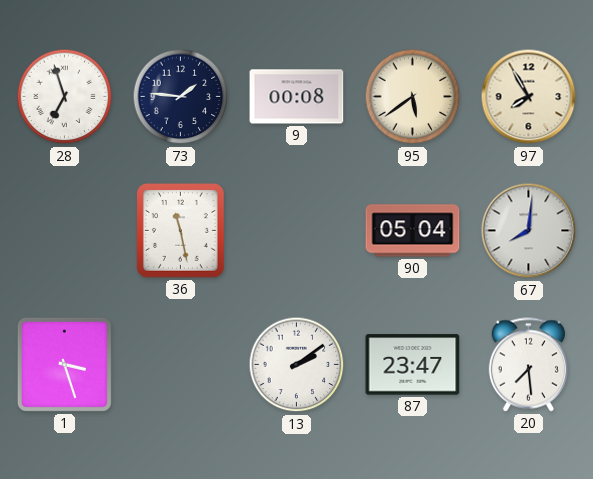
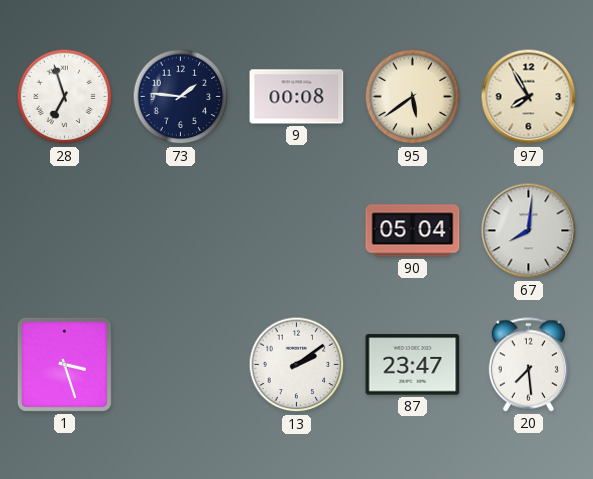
36: 11:28 -> none
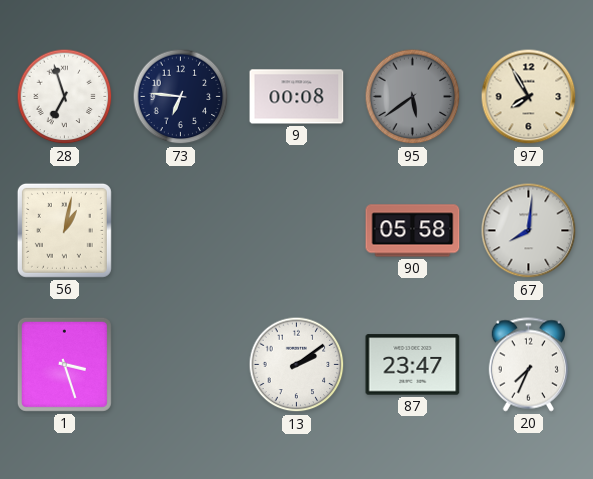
73: 1:46 -> 6:46
95 dial: cream -> grey
56: none -> 1:02
90: 05:04 -> 05:58
20: 7:29 -> 7:34
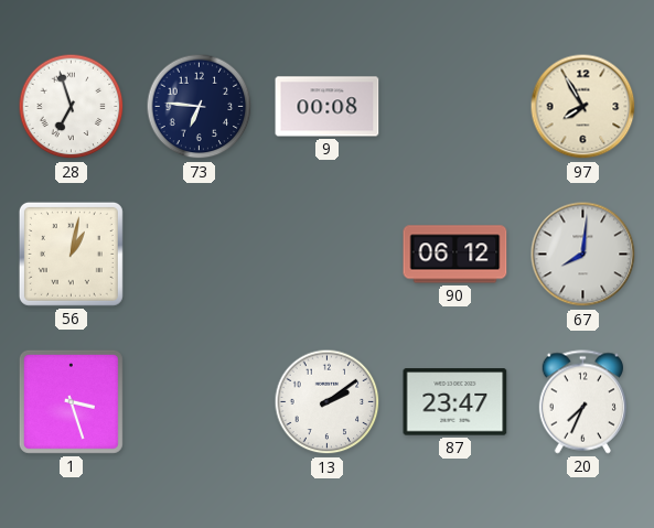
95: 5:39 -> none
90: 05:58 -> 06:12
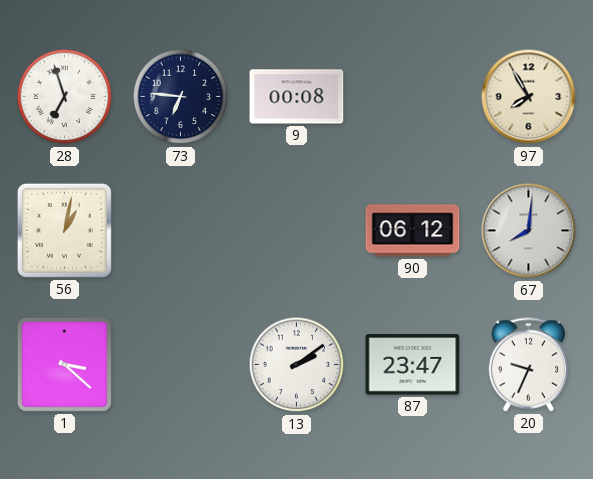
1: 3:27 -> 3:22
20: 7:34 -> 9:34
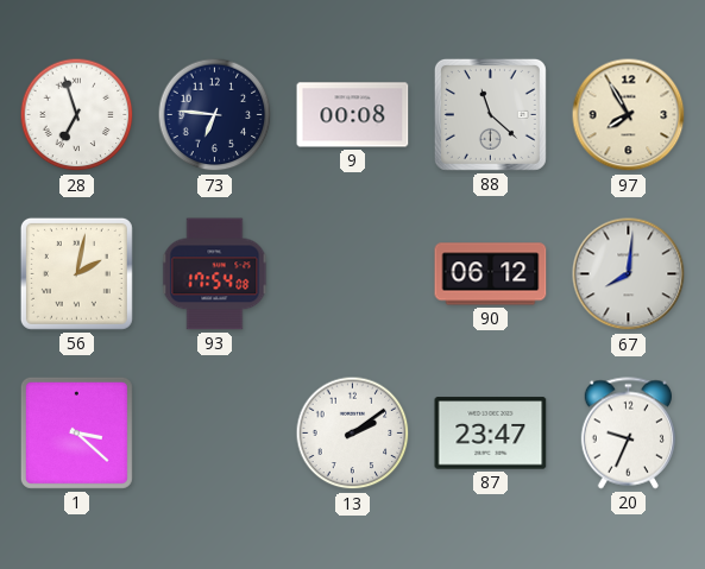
88: none -> 11:22
56: 1:02 -> 2:02
93: none -> 17:54
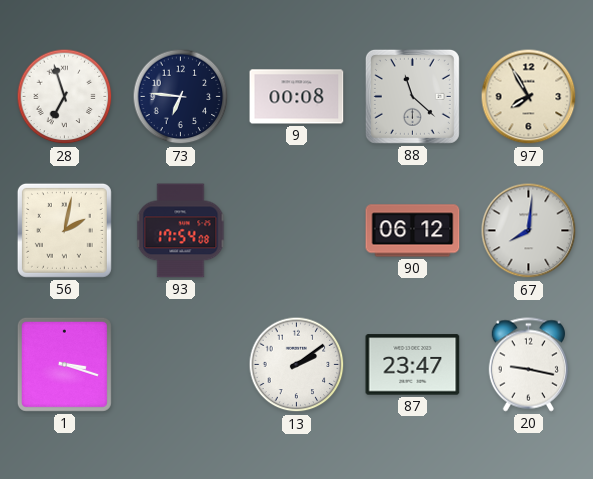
1: 3:22 -> 3:18
20: 9:34 -> 9:17
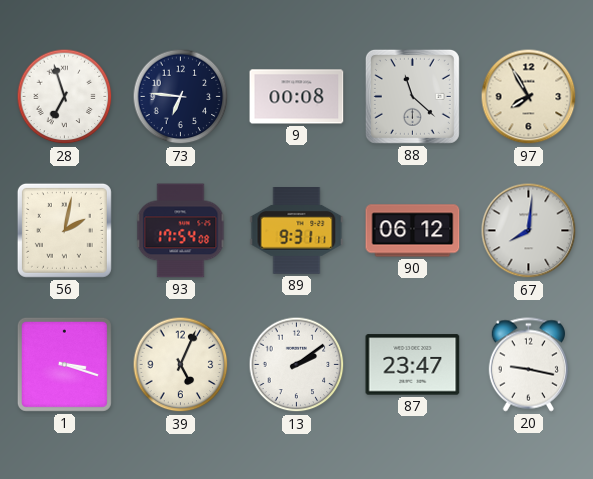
89: none -> 9:31
39: none -> 5:04
